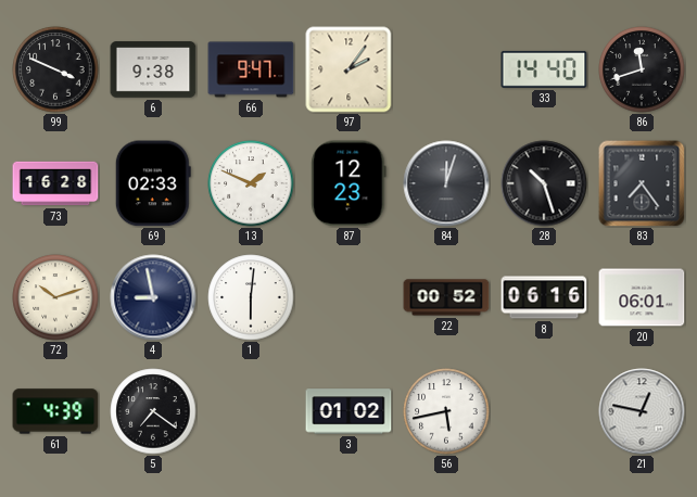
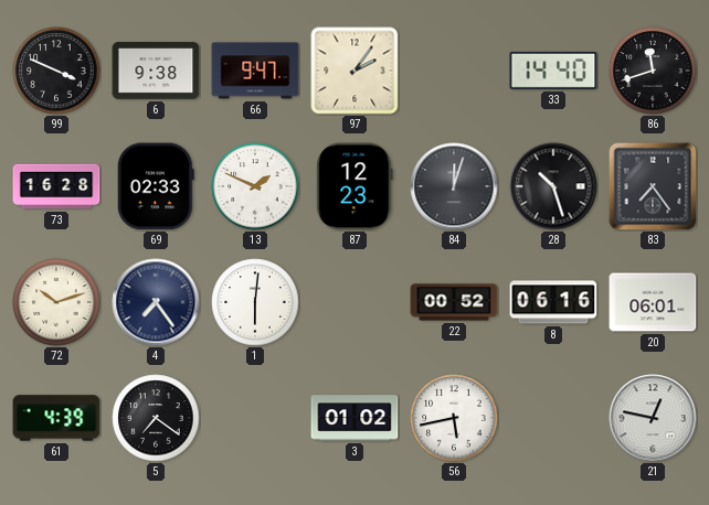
4: 8:58 -> 7:24
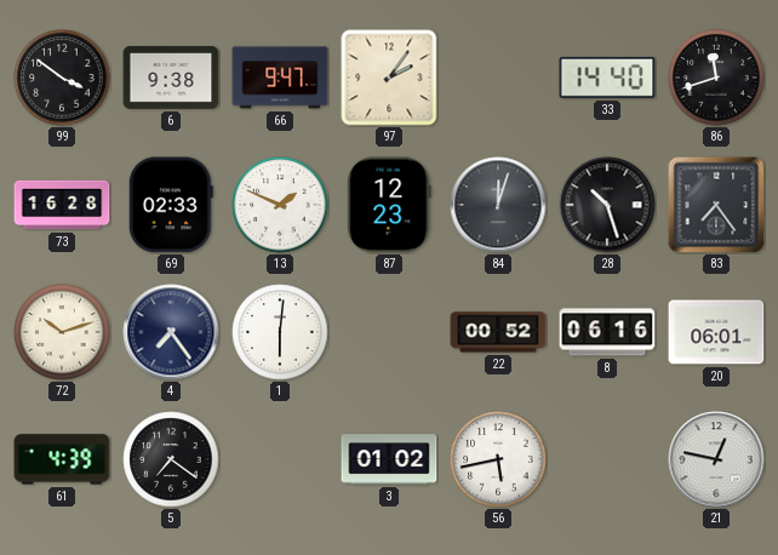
99: 3:49 -> 3:51
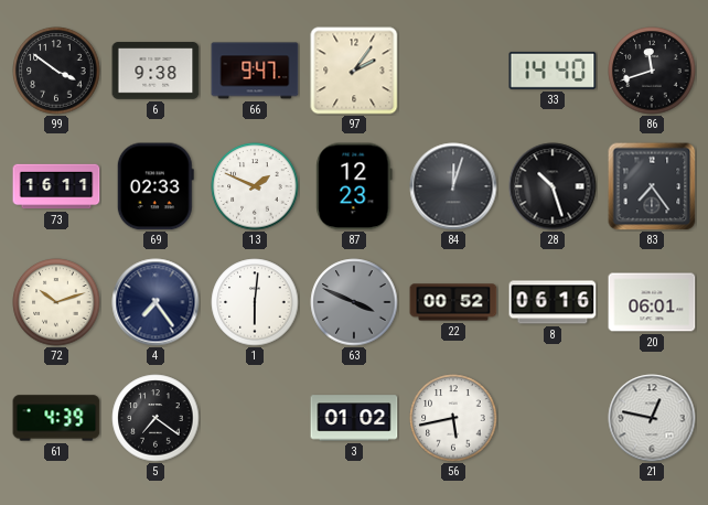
73: 16:28 -> 16:11
63: none -> 3:49
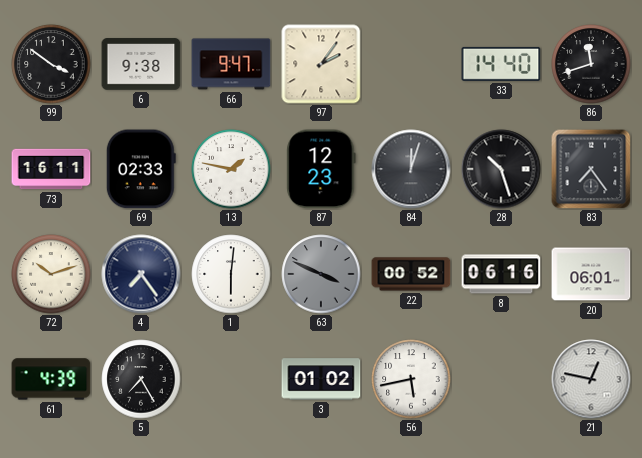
13: 1:49 -> 1:47
5: 7:21 -> 7:25
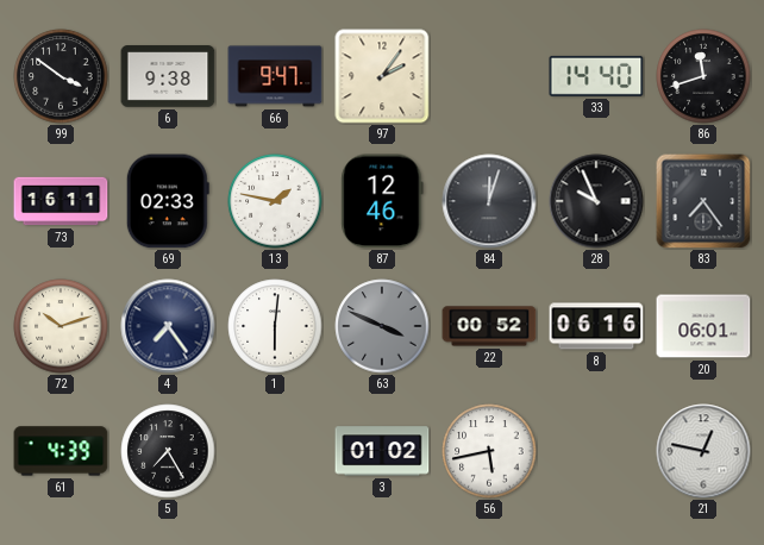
87: 12:23 -> 12:46
28: 10:27 -> 9:56
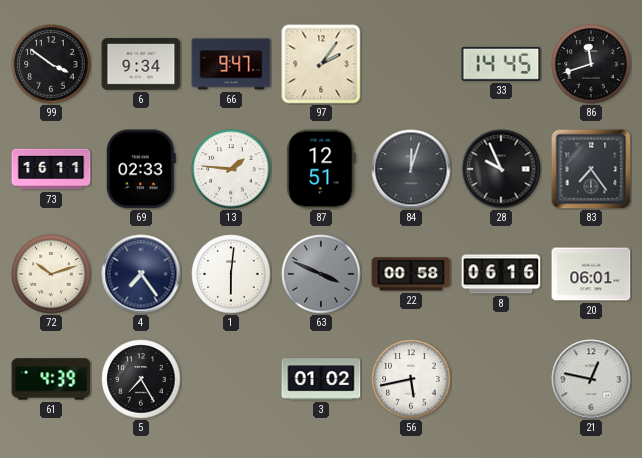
6: 9:38 -> 9:34
33: 14:40 -> 14:45
13: 1:47 -> 1:46
87: 12:46 -> 12:51
22: 00:52 -> 00:58
